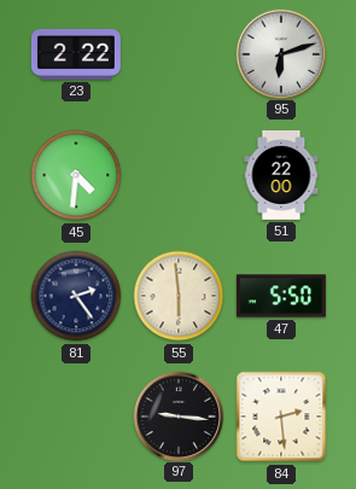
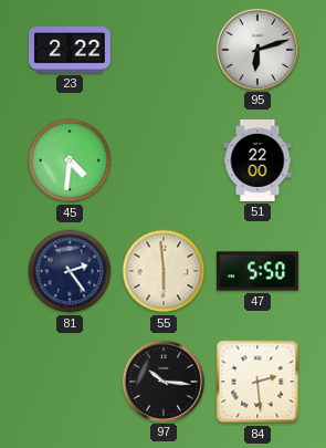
97: 9:16 -> 10:16
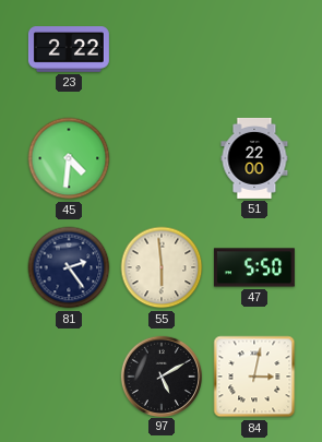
95: 6:12 -> none
97: 10:16 -> 5:10
84: 2:29 -> 3:02
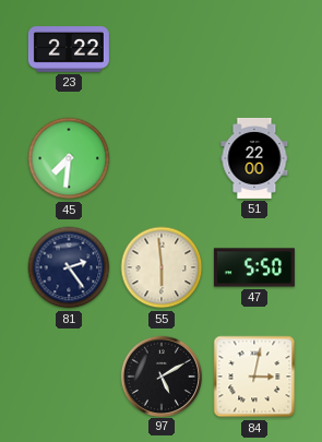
45: 4:31 -> 7:31
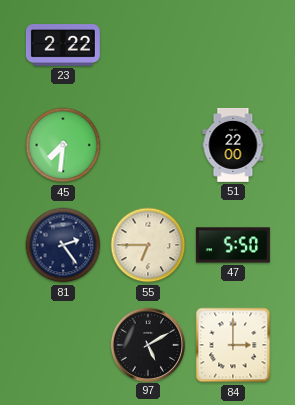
55: 5:59 -> 6:45
84: 3:02 -> 3:00
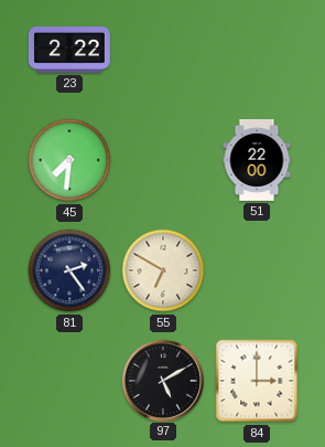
55: 6:45 -> 6:50
47: 5:50 -> none
